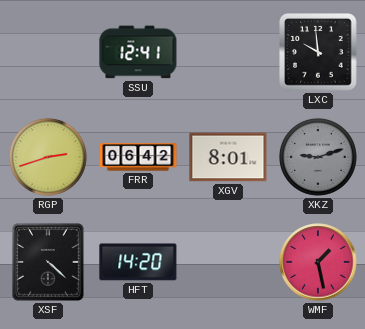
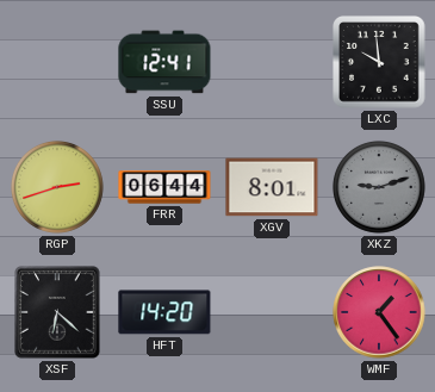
FRR: 06:42 -> 06:44
XSF: 4:22 -> 6:22
WMF: 1:28 -> 1:24
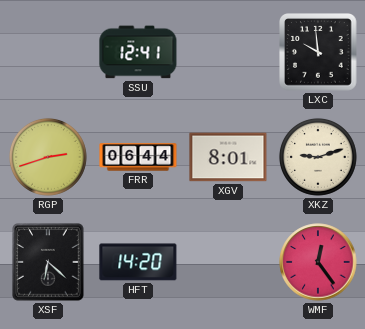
XKZ dial: grey -> cream
WMF: 1:24 -> 12:24
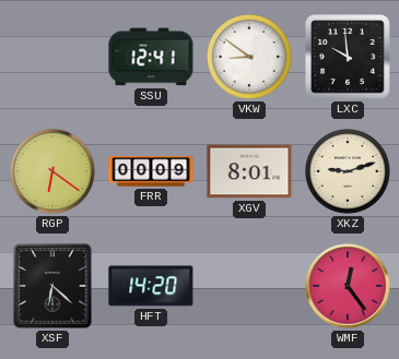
VKW: none -> 8:51
RGP: 2:42 -> 6:21
FRR: 06:44 -> 00:09
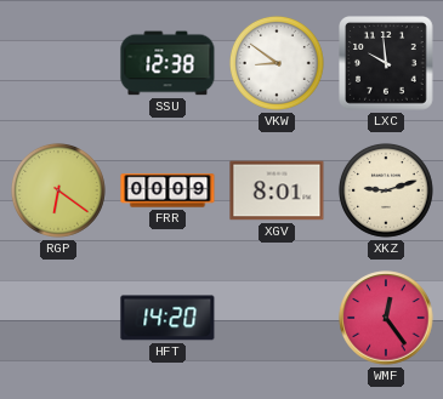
SSU: 12:41 -> 12:38
XSF: 6:22 -> none
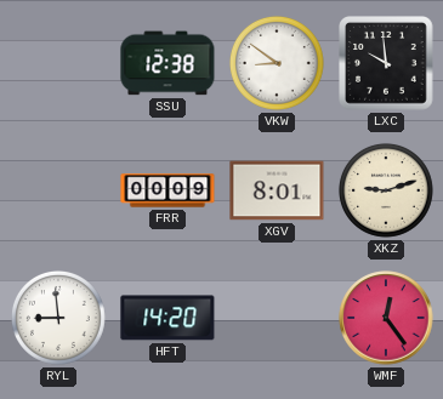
RGP: 6:21 -> none
RYL: none -> 8:59
